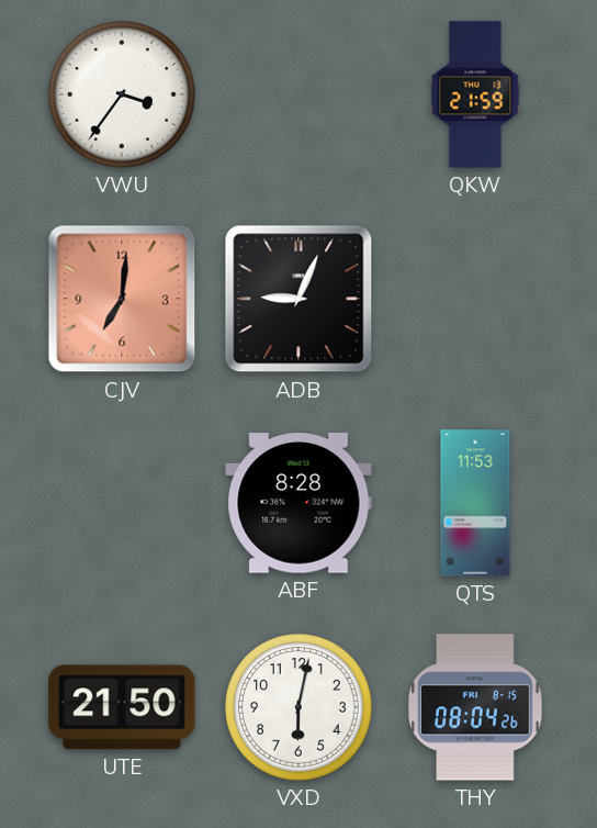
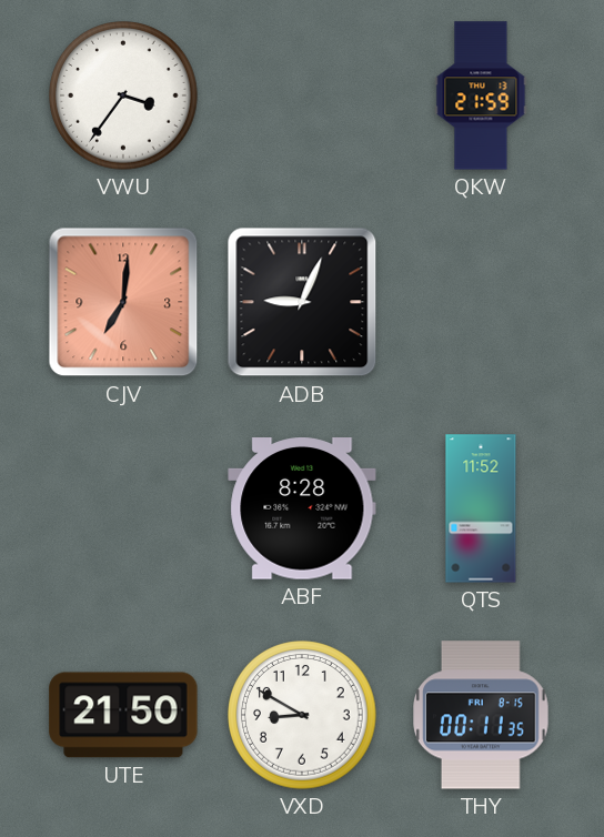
QTS: 11:53 -> 11:52
VXD: 6:02 -> 8:50
THY: 08:04 -> 00:11
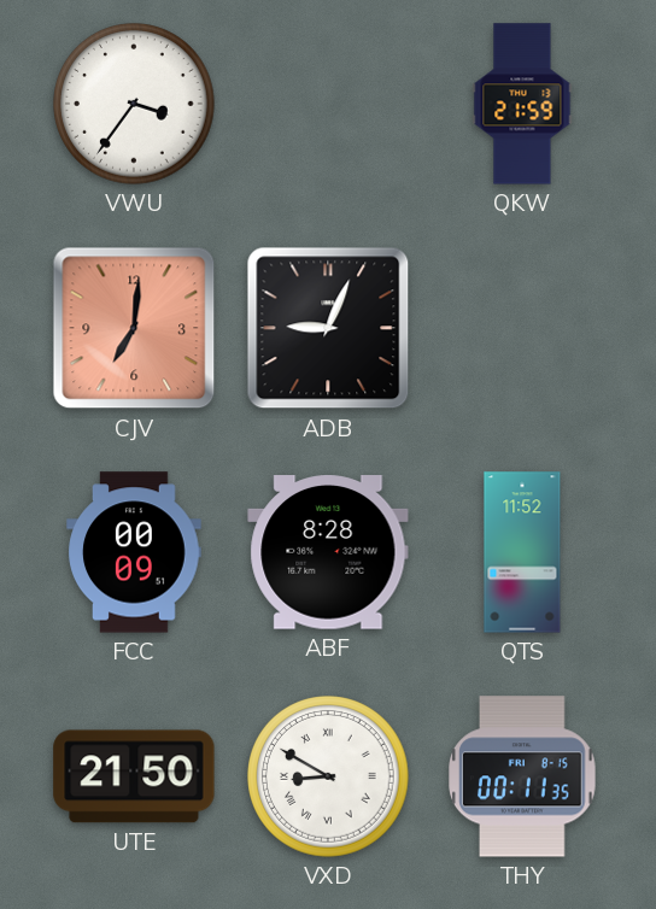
FCC: none -> 00:09
VXD numerals: Arabic -> Roman
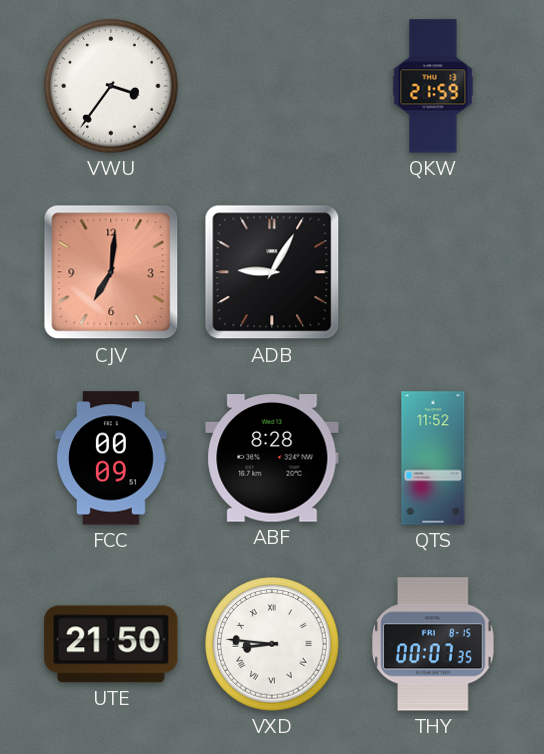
ADB: 9:04 -> 9:05
VXD: 8:50 -> 8:46
THY: 00:11 -> 00:07
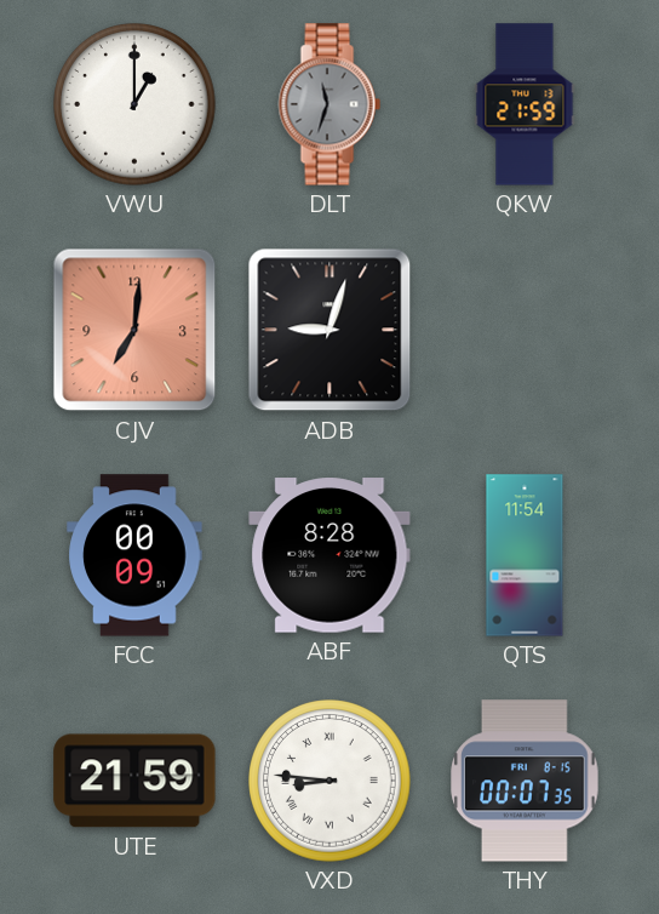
VWU: 3:36 -> 1:00
DLT: none -> 11:33
ADB: 9:05 -> 9:03
QTS: 11:52 -> 11:54
UTE: 21:50 -> 21:59
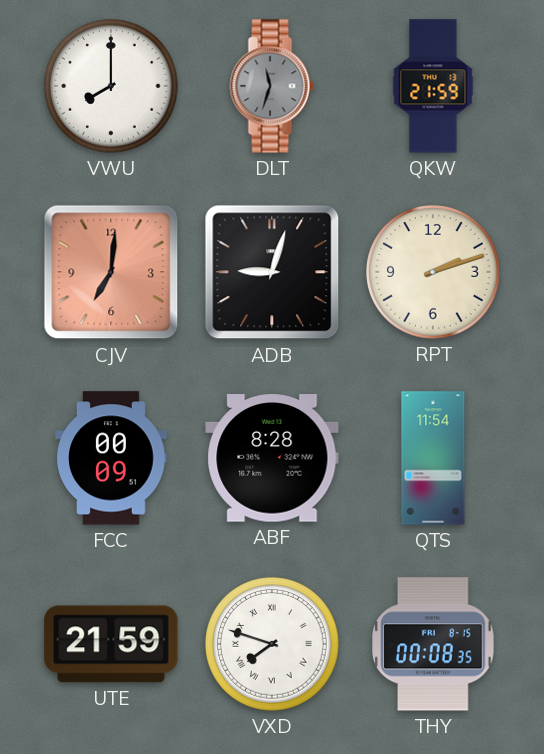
VWU: 1:00 -> 8:00
RPT: none -> 2:12
VXD: 8:46 -> 7:48
THY: 00:07 -> 00:08
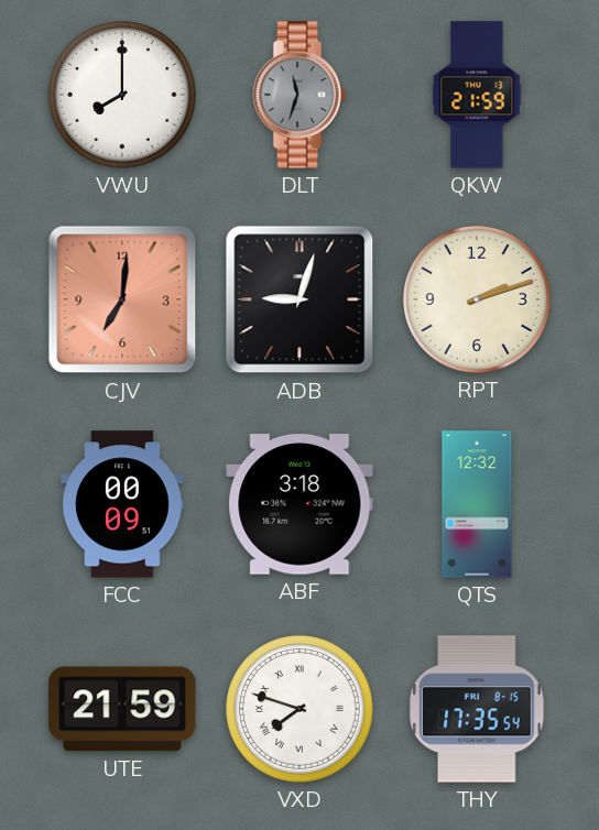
ABF: 8:28 -> 3:18
QTS: 11:54 -> 12:32
THY: 00:08 -> 17:35
